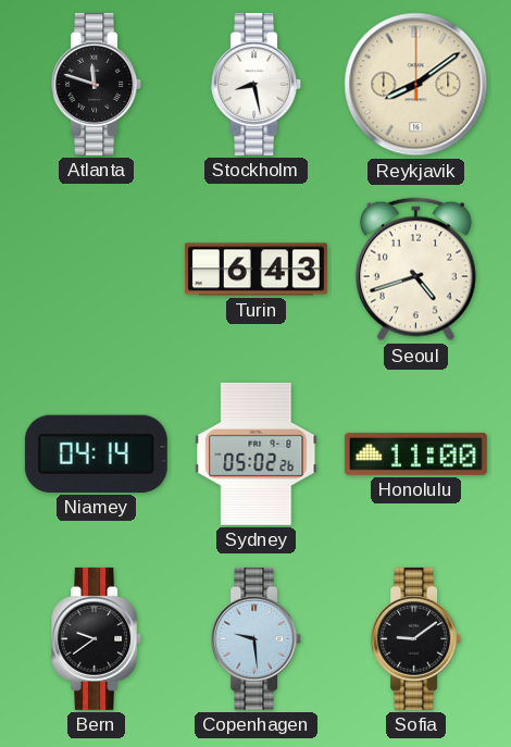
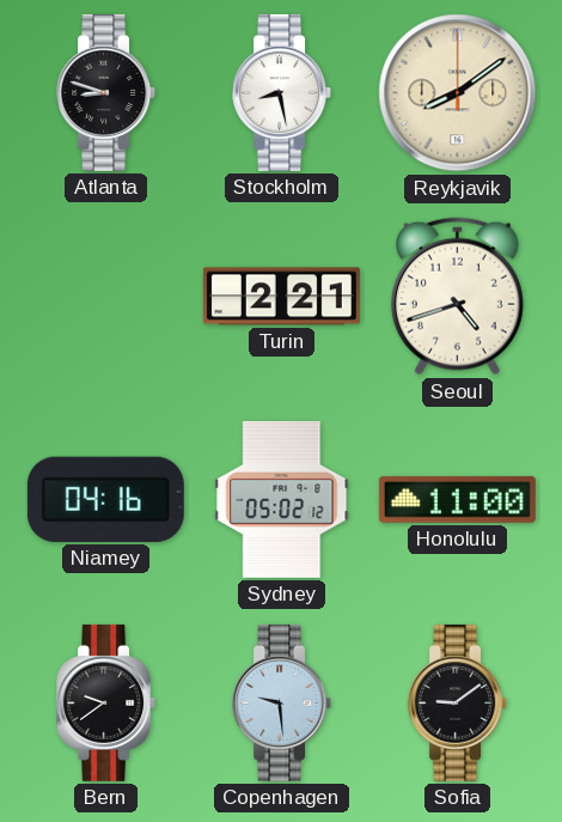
Atlanta: 11:48 -> 8:48
Turin: 6:43 -> 2:21
Niamey: 04:14 -> 04:16
Sydney: 05:02:26 -> 05:02:12
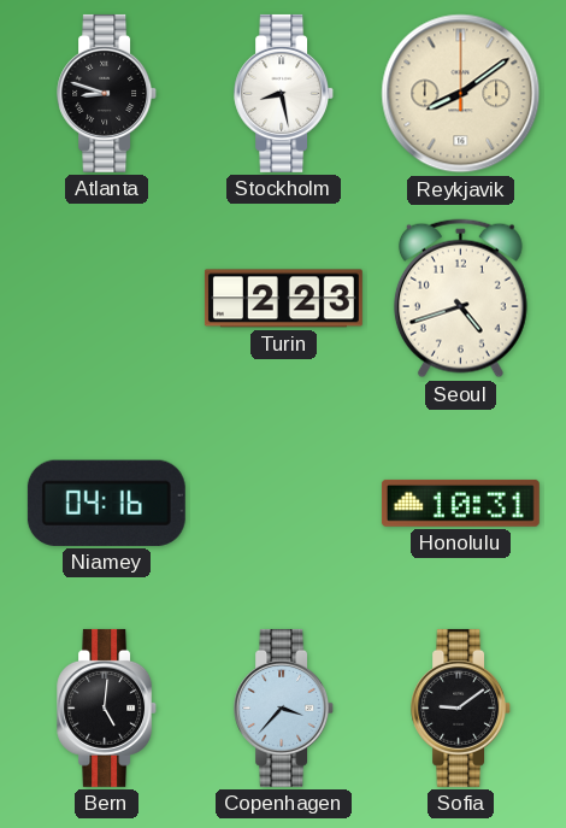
Turin: 2:21 -> 2:23
Sydney: 05:02 -> none
Honolulu: 11:00 -> 10:31
Bern: 9:39 -> 5:01
Copenhagen: 9:29 -> 3:37
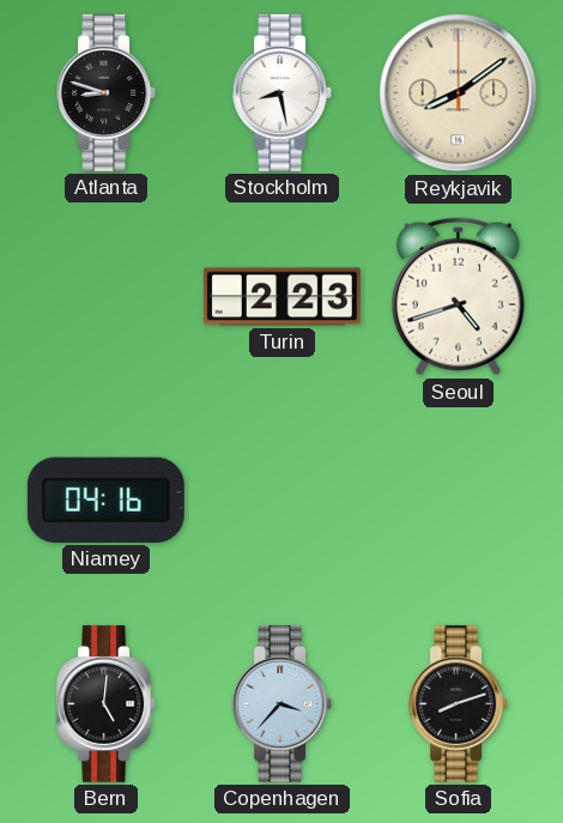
Honolulu: 10:31 -> none
Sofia: 9:09 -> 8:12
